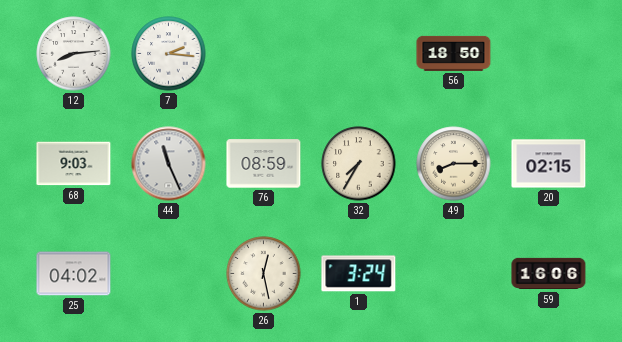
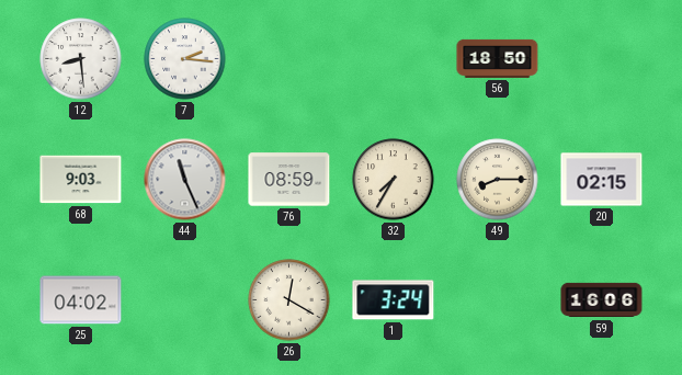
12: 8:14 -> 8:29
26: 12:28 -> 12:20
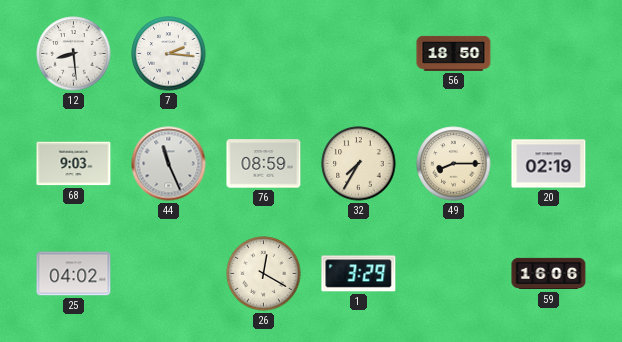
20: 02:15 -> 02:19
1: 3:24 -> 3:29
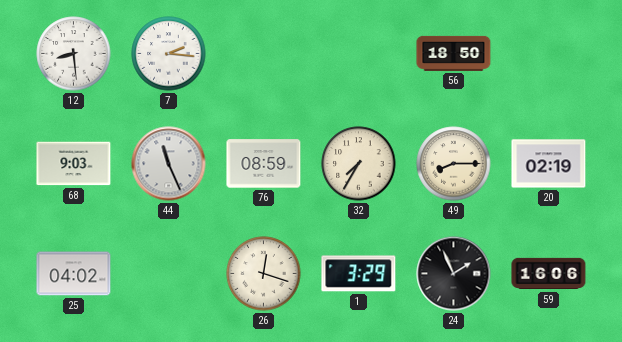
26: 12:20 -> 12:18
24: none -> 1:56
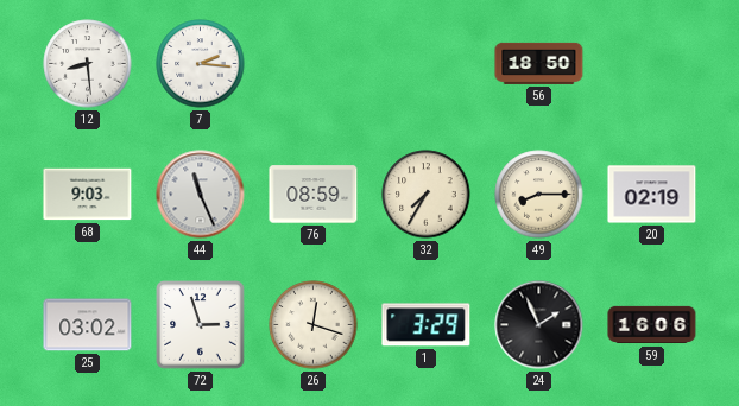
25: 04:02 -> 03:02
72: none -> 2:57
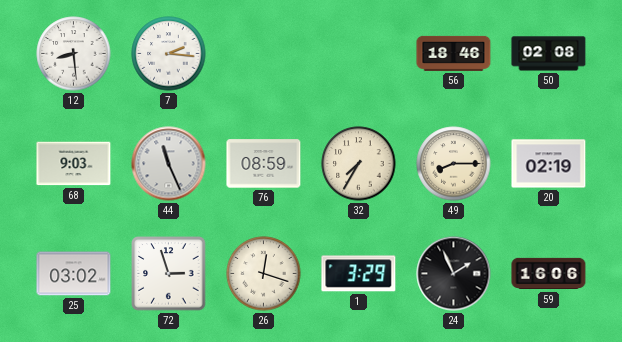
56: 18:50 -> 18:46
50: none -> 02:08
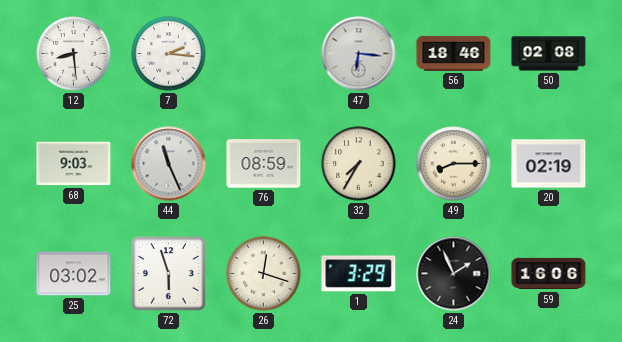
47: none -> 6:16
72: 2:57 -> 5:57
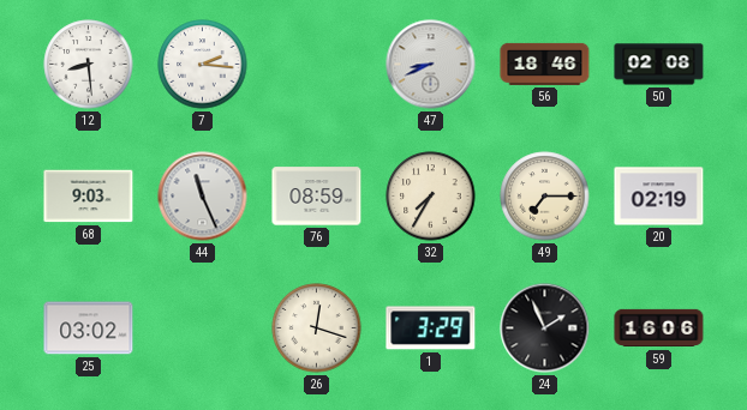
47: 6:16 -> 8:41
49: 8:15 -> 7:15
72: 5:57 -> none
